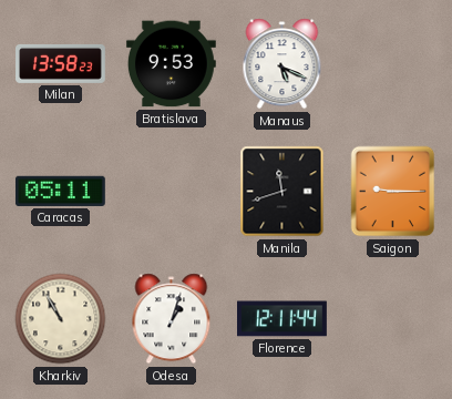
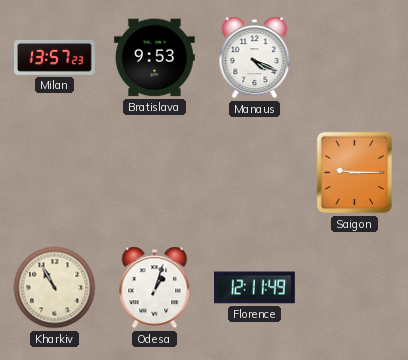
Milan: 13:58 -> 13:57
Manaus: 5:19 -> 4:19
Caracas: 05:11 -> none
Manila: 11:42 -> none
Florence: 12:11:44 -> 12:11:49
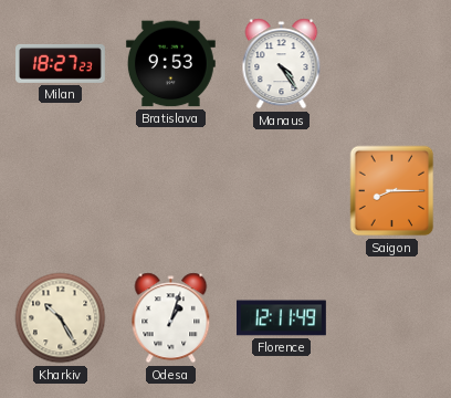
Milan: 13:57 -> 18:27
Manaus: 4:19 -> 4:24
Saigon: 9:15 -> 8:15
Kharkiv: 10:55 -> 10:25
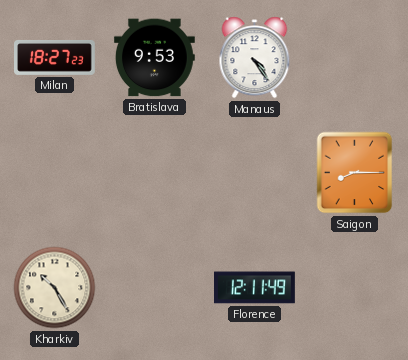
Odesa: 1:03 -> none
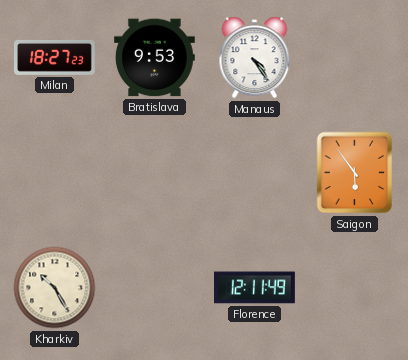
Saigon: 8:15 -> 5:54
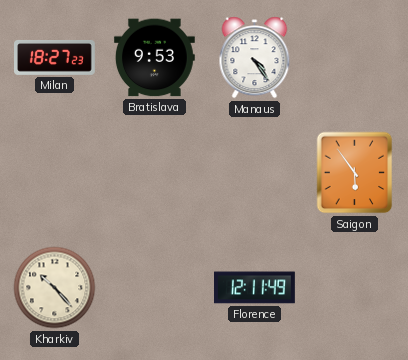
Kharkiv: 10:25 -> 10:23
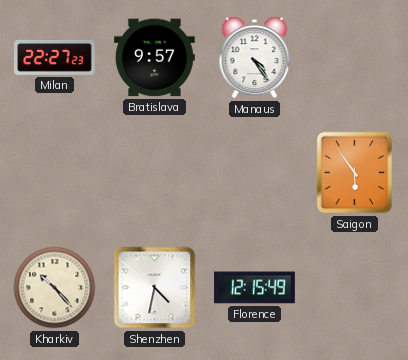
Milan: 18:27 -> 22:27
Bratislava: 9:53 -> 9:57
Shenzhen: none -> 4:32
Florence: 12:11 -> 12:15
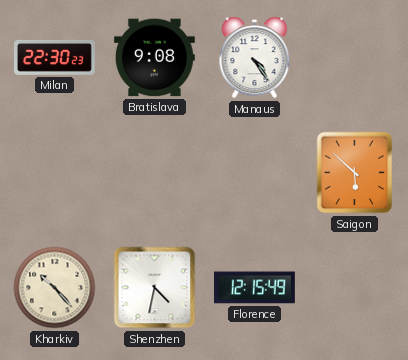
Milan: 22:27 -> 22:30
Bratislava: 9:57 -> 9:08
Saigon: 5:54 -> 5:52
